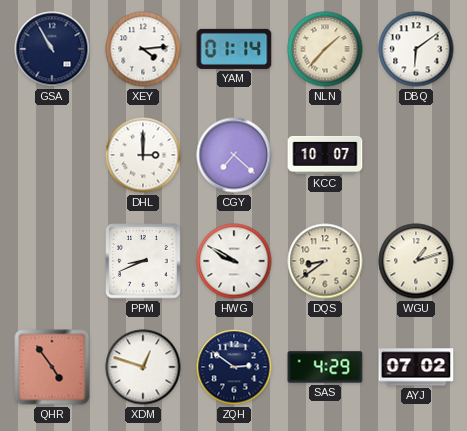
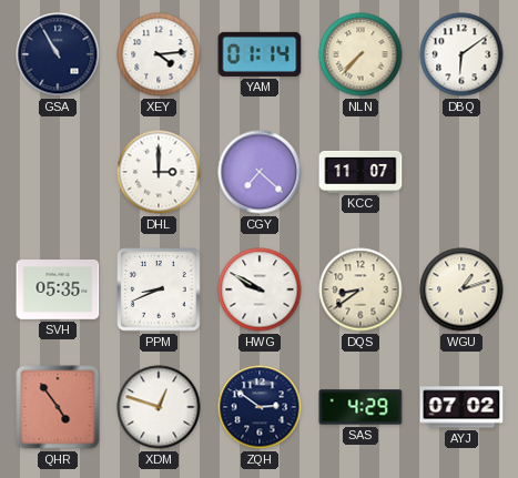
NLN: 1:37 -> 7:37
KCC: 10:07 -> 11:07
SVH: none -> 05:35
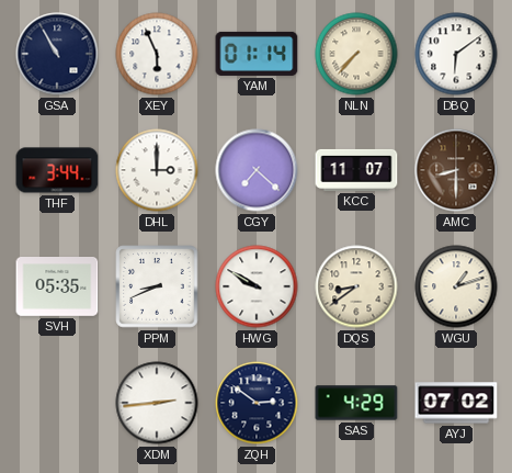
XEY: 4:14 -> 5:56
THF: none -> 3:44
AMC: none -> 8:30
QHR: 4:54 -> none
XDM: 12:48 -> 2:44
